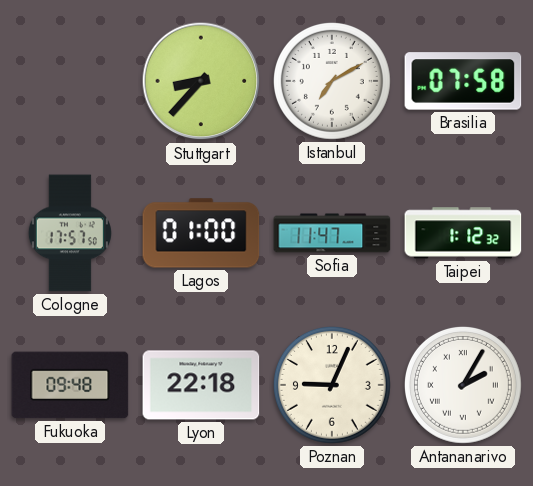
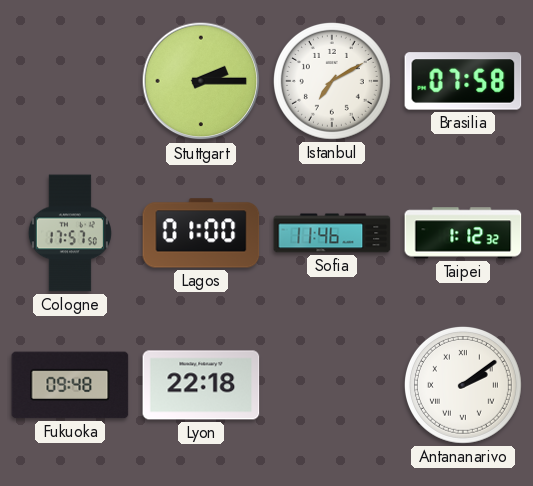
Stuttgart: 8:37 -> 2:15
Sofia: 11:47 -> 11:46
Poznan: 9:04 -> none
Antananarivo: 2:05 -> 2:09
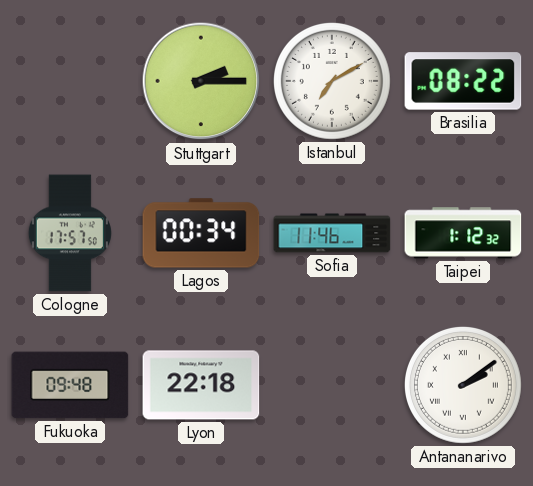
Brasilia: 07:58 -> 08:22
Lagos: 01:00 -> 00:34
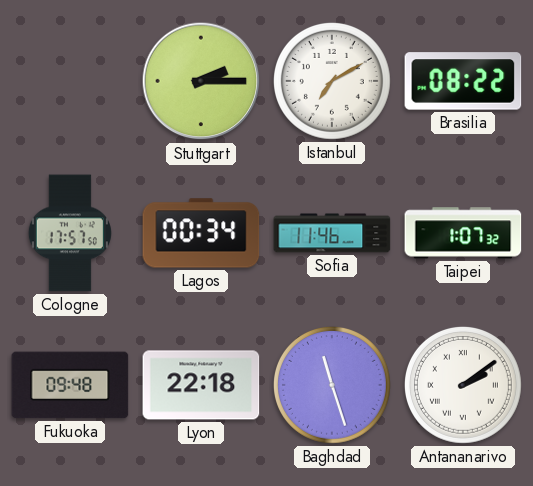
Taipei: 1:12 -> 1:07
Baghdad: none -> 11:27
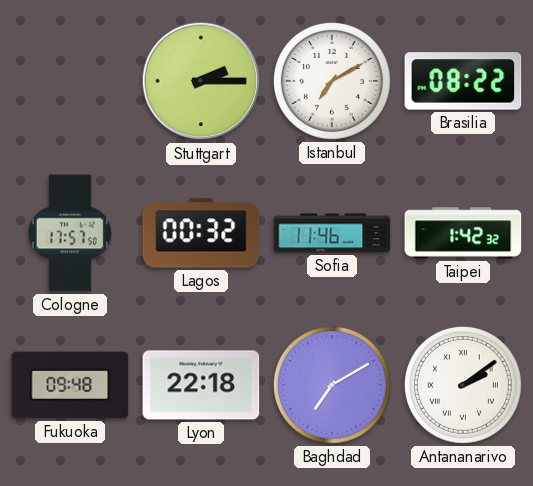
Lagos: 00:34 -> 00:32
Taipei: 1:07 -> 1:42
Baghdad: 11:27 -> 7:10
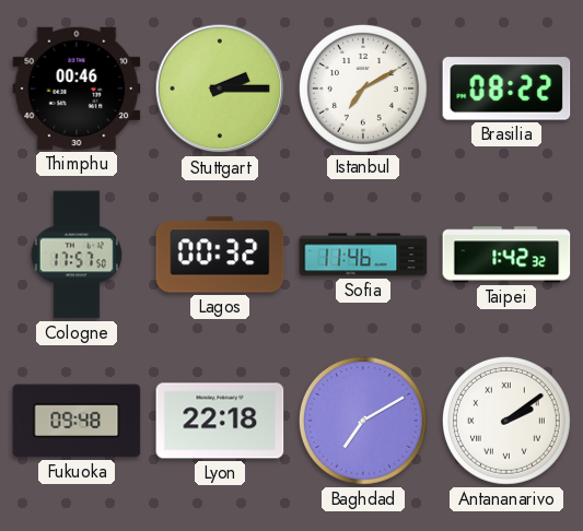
Thimphu: none -> 00:46
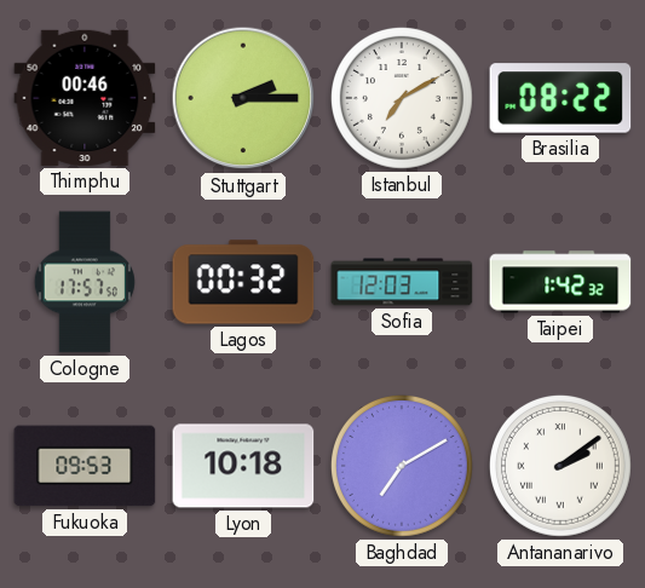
Sofia: 11:46 -> 12:03
Fukuoka: 09:48 -> 09:53
Lyon: 22:18 -> 10:18
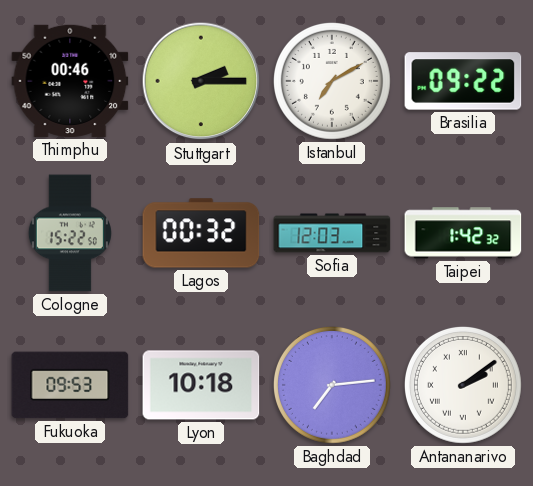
Brasilia: 08:22 -> 09:22
Cologne: 17:57 -> 15:22
Baghdad: 7:10 -> 7:14
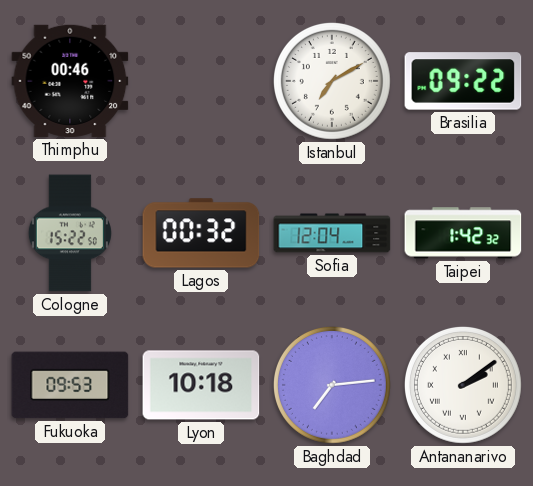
Stuttgart: 2:15 -> none
Sofia: 12:03 -> 12:04
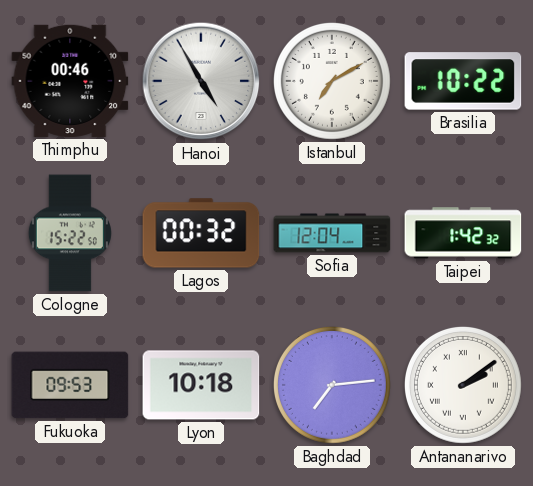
Hanoi: none -> 4:55
Brasilia: 09:22 -> 10:22
